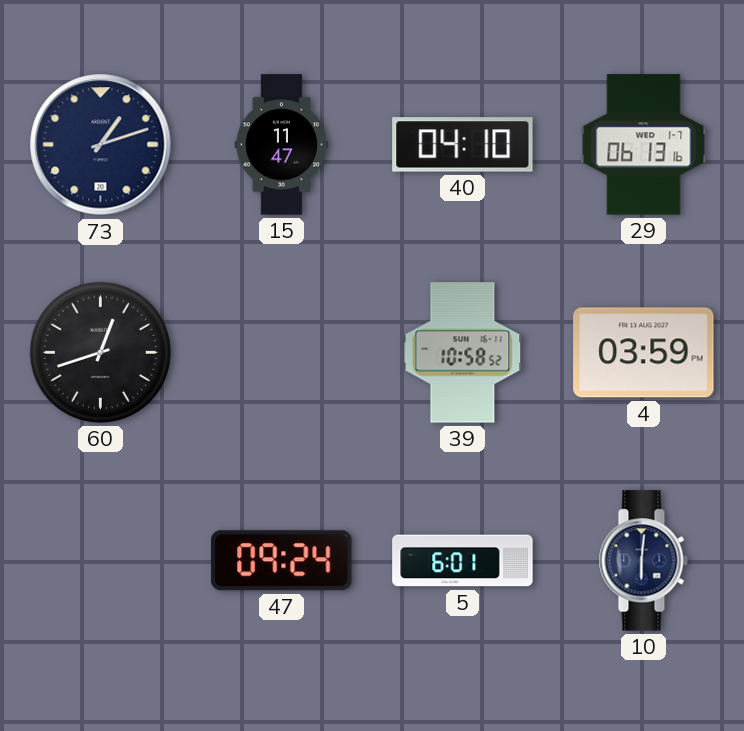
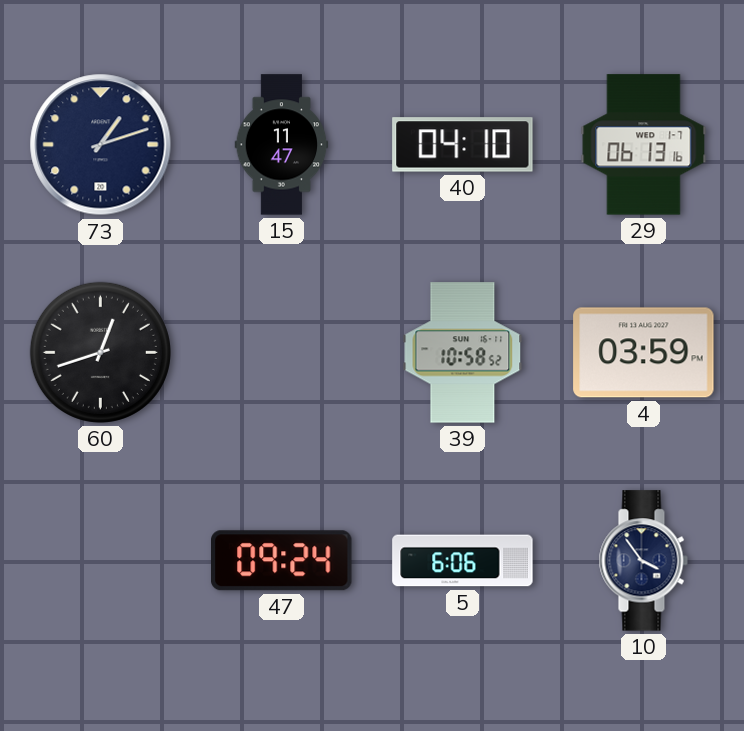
5: 6:01 -> 6:06
10: 6:01 -> 3:54
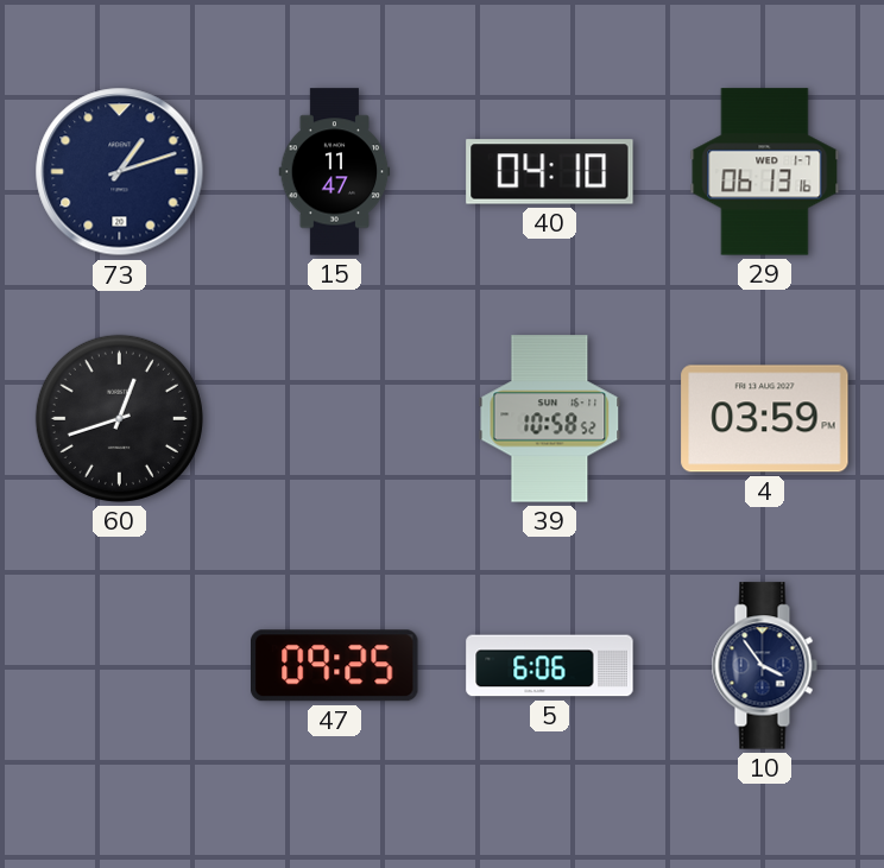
47: 09:24 -> 09:25
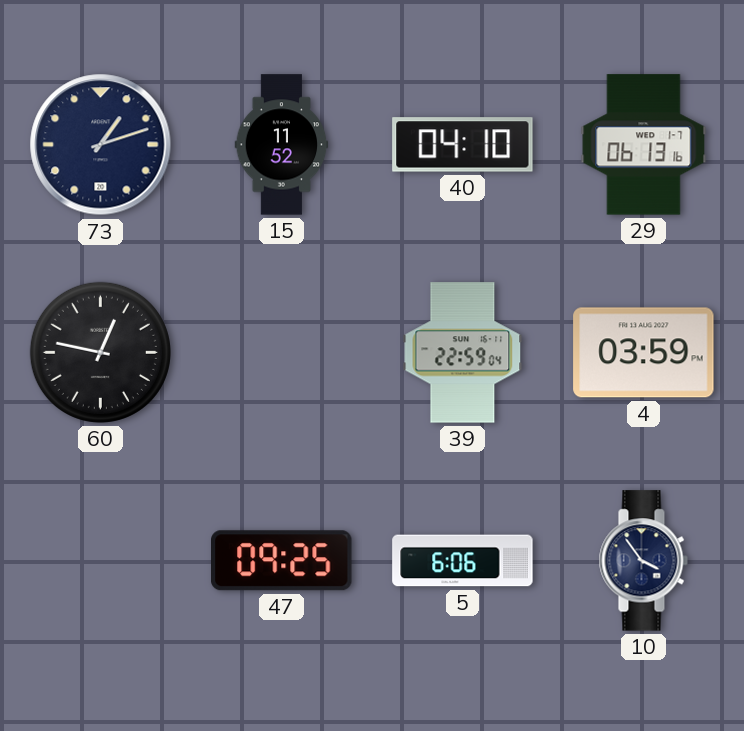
15: 11:47 -> 11:52
60: 12:42 -> 12:47
39: 10:58 -> 22:59
